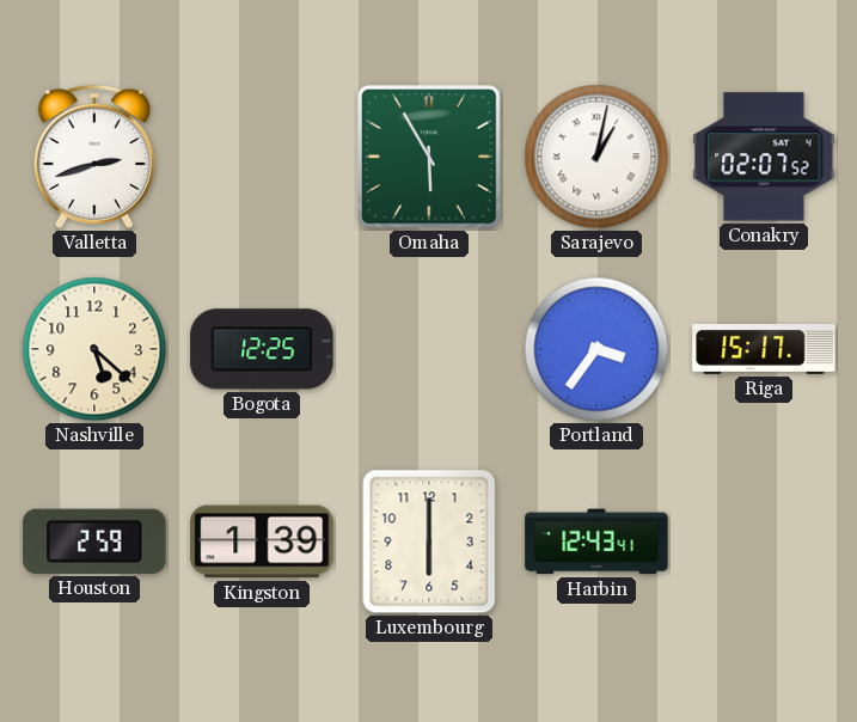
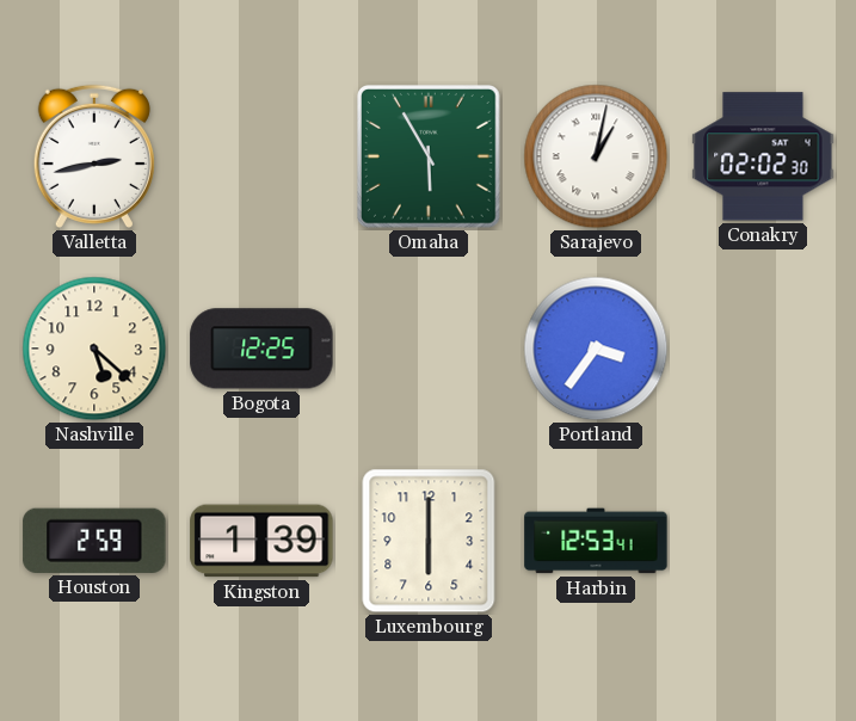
Valletta: 2:42 -> 2:43
Conakry: 02:07 -> 02:02
Riga: 15:17 -> none
Harbin: 12:43 -> 12:53
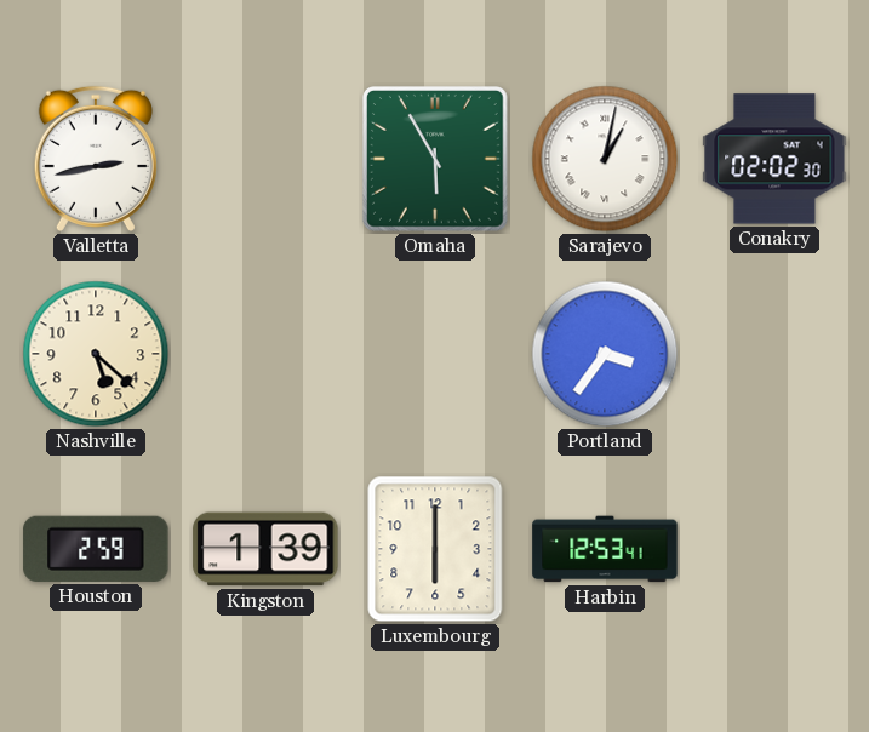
Bogota: 12:25 -> none
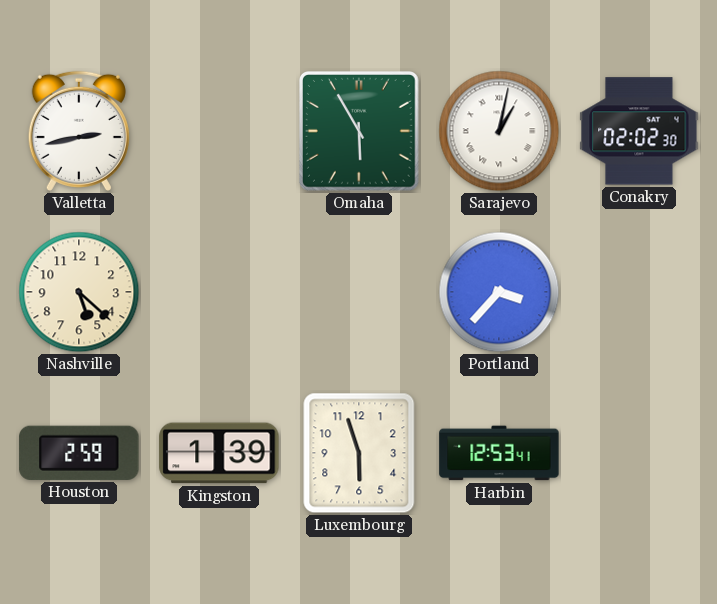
Portland: 3:36 -> 3:37
Luxembourg: 6:00 -> 5:57
